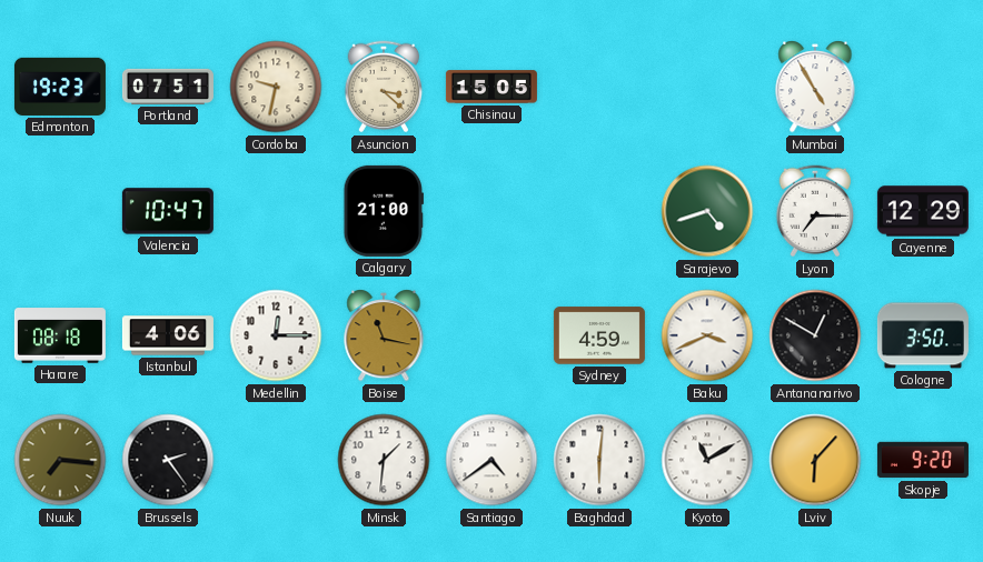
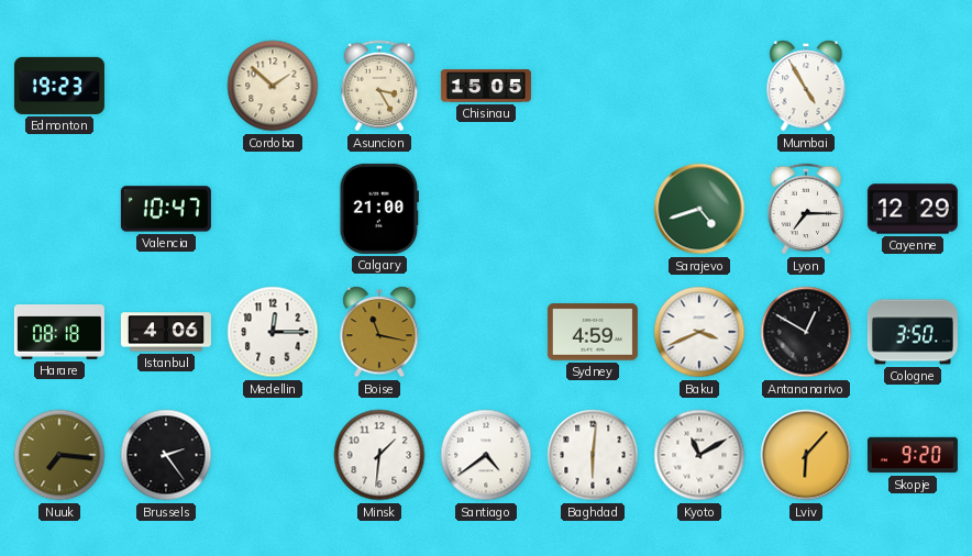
Portland: 07:51 -> none
Cordoba: 9:32 -> 1:52
Asuncion: 3:22 -> 3:25
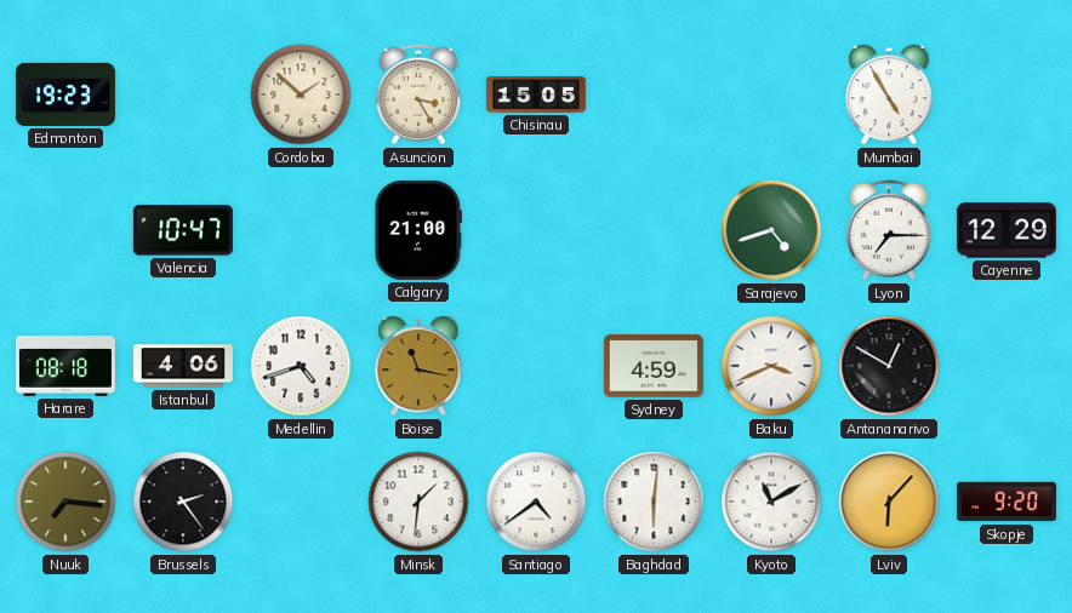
Medellin: 12:15 -> 4:42
Cologne: 3:50 -> none
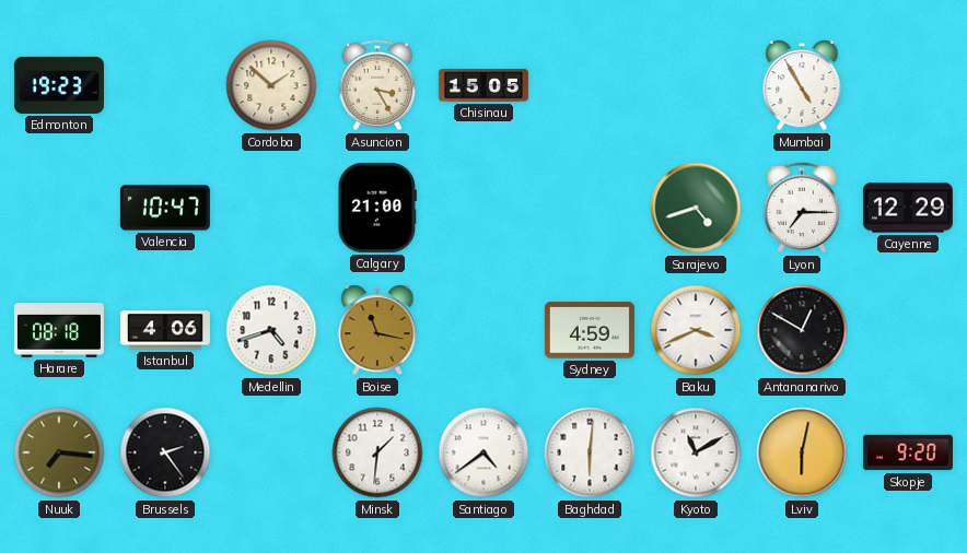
Lviv: 6:07 -> 6:02
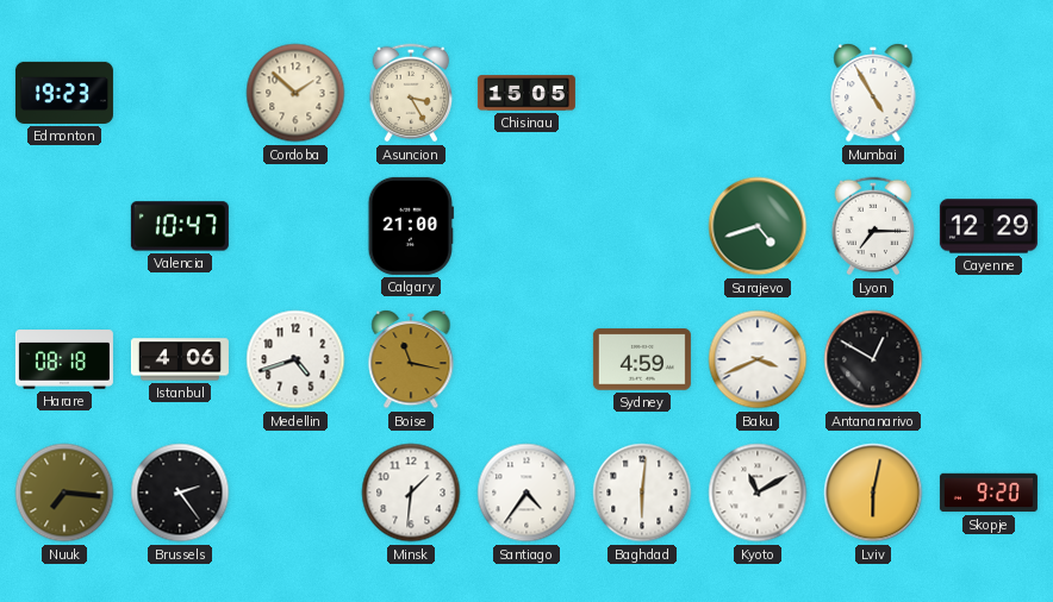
Santiago: 4:39 -> 4:36
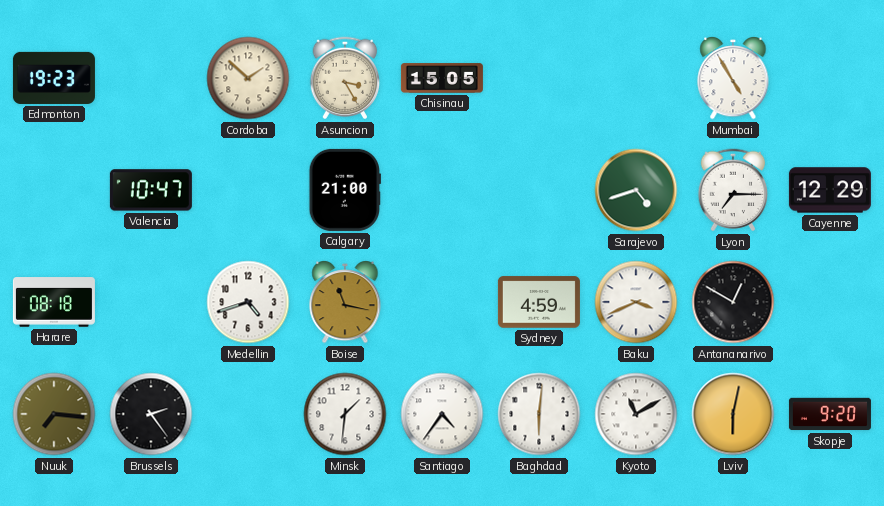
Istanbul: 4:06 -> none
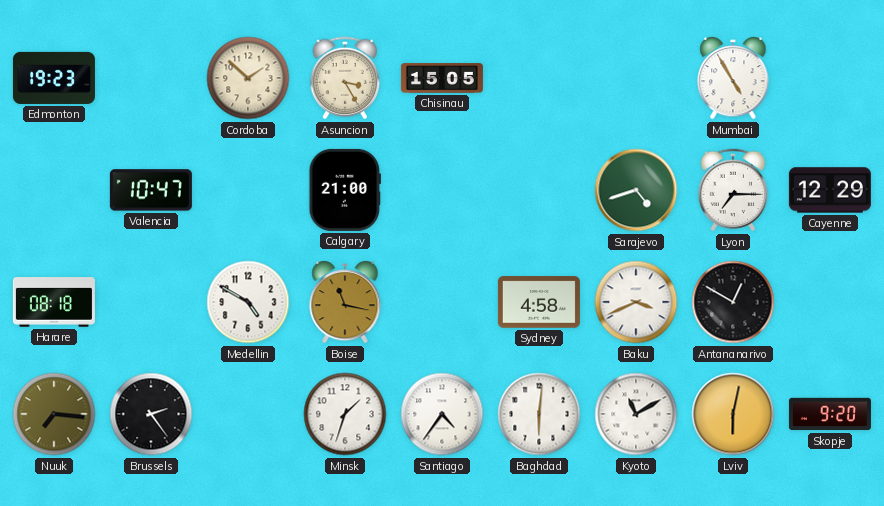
Medellin: 4:42 -> 4:50
Sydney: 4:59 -> 4:58
Minsk: 1:31 -> 1:33
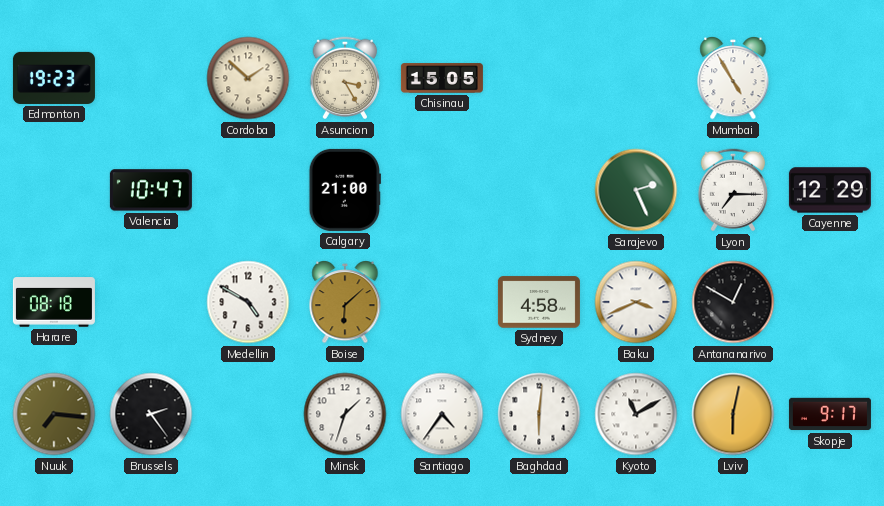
Sarajevo: 4:42 -> 2:26
Boise: 11:17 -> 6:08
Skopje: 9:20 -> 9:17
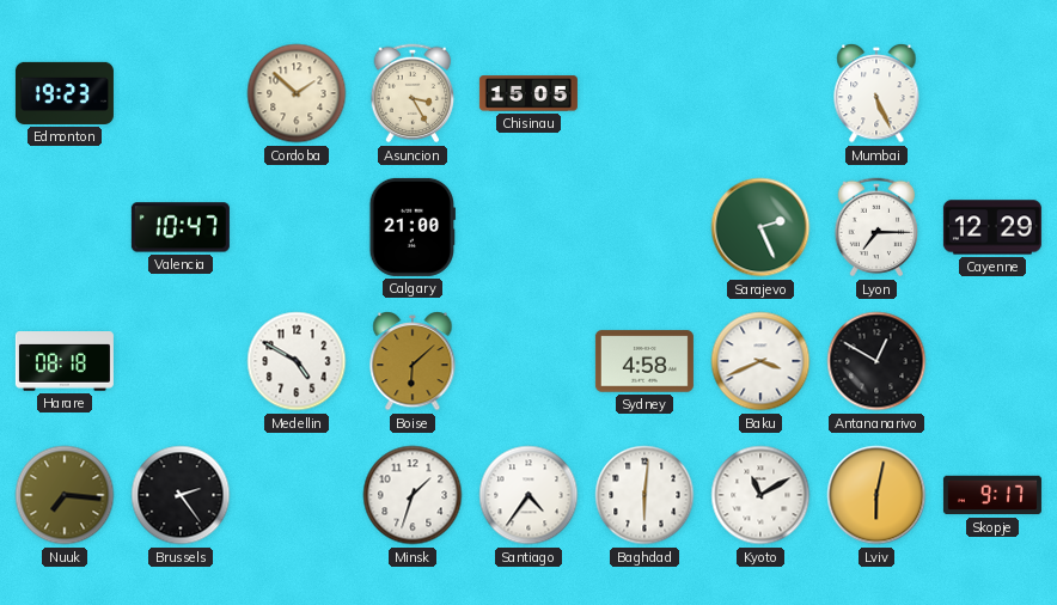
Mumbai: 4:55 -> 5:26
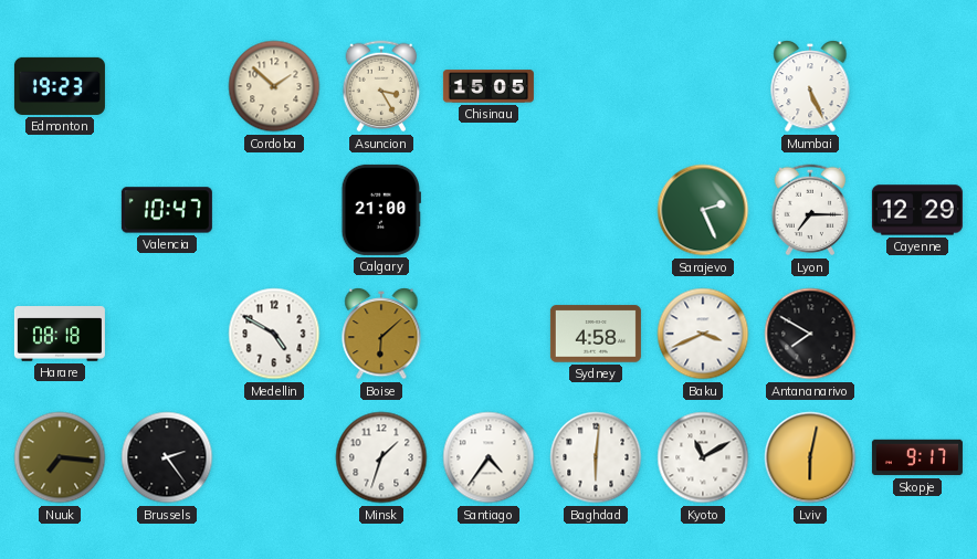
Antananarivo: 12:50 -> 7:50
